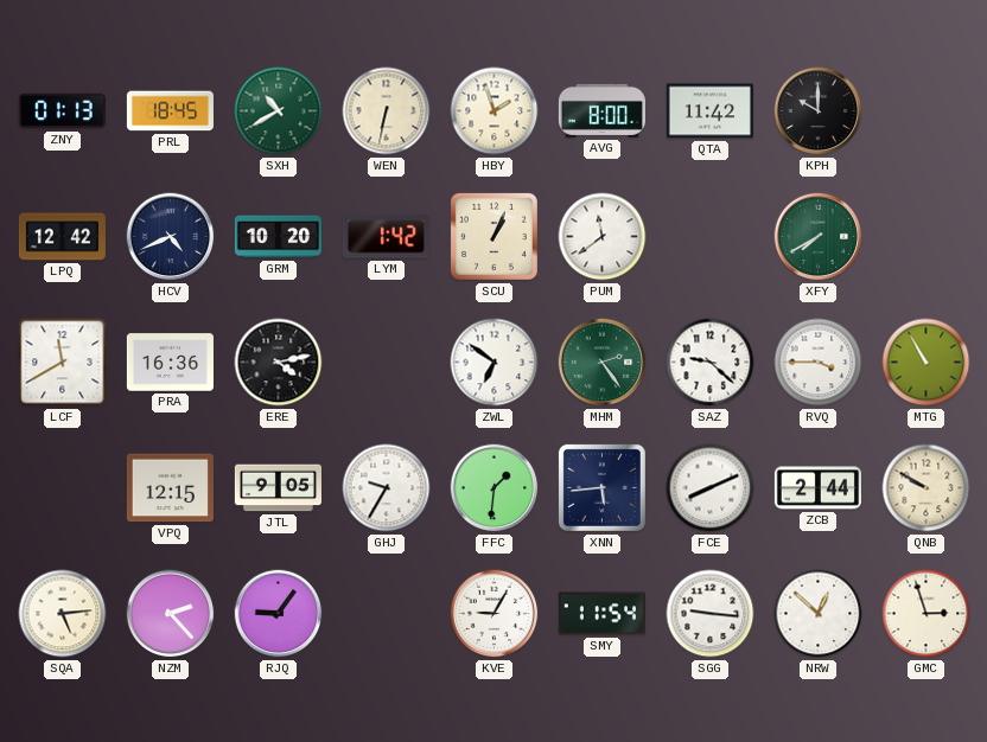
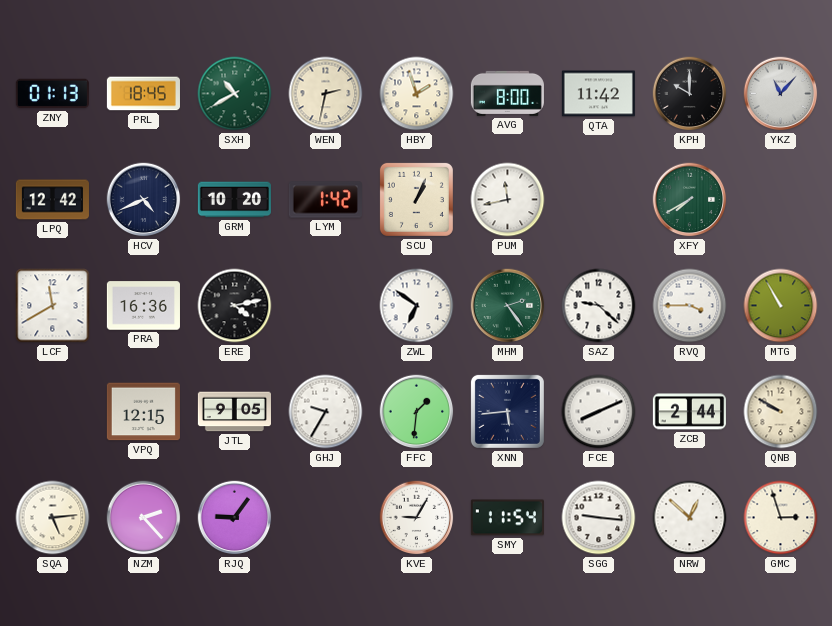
WEN: 6:32 -> 2:32
YKZ: none -> 11:07
PUM: 11:39 -> 11:43
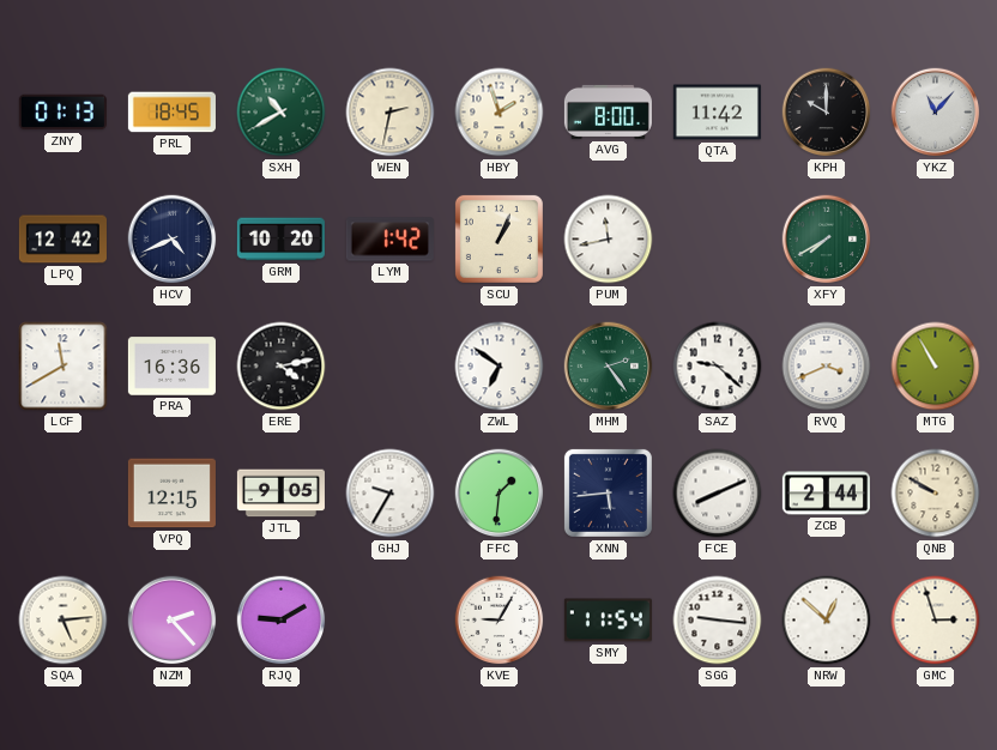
RVQ: 3:45 -> 3:41
RJQ: 9:06 -> 9:10
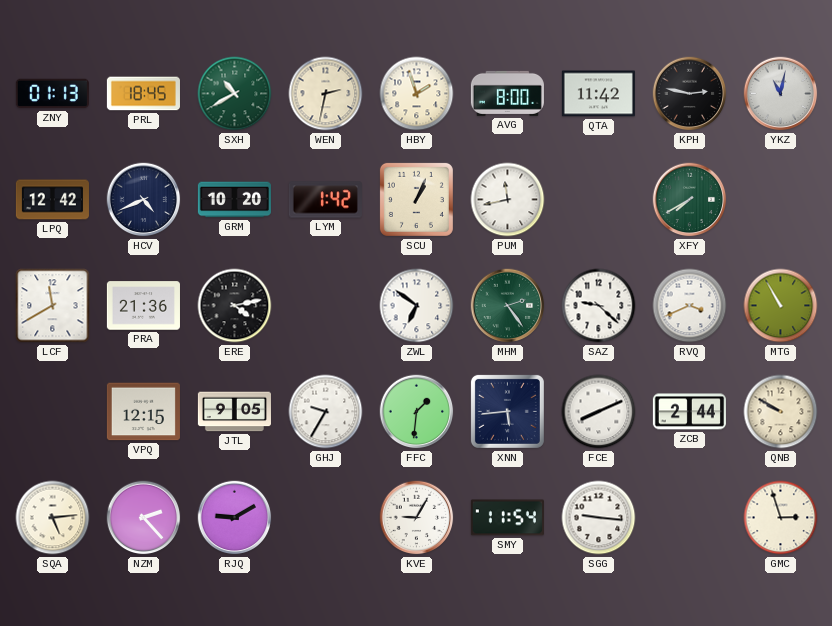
KPH: 10:00 -> 2:47
YKZ: 11:07 -> 11:02
PRA: 16:36 -> 21:36
NRW: 12:52 -> none
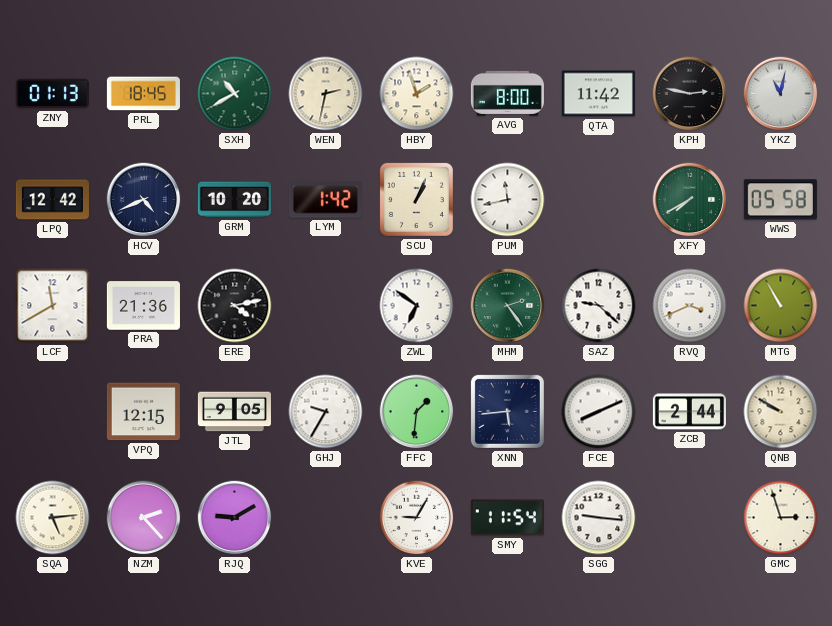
WWS: none -> 05:58
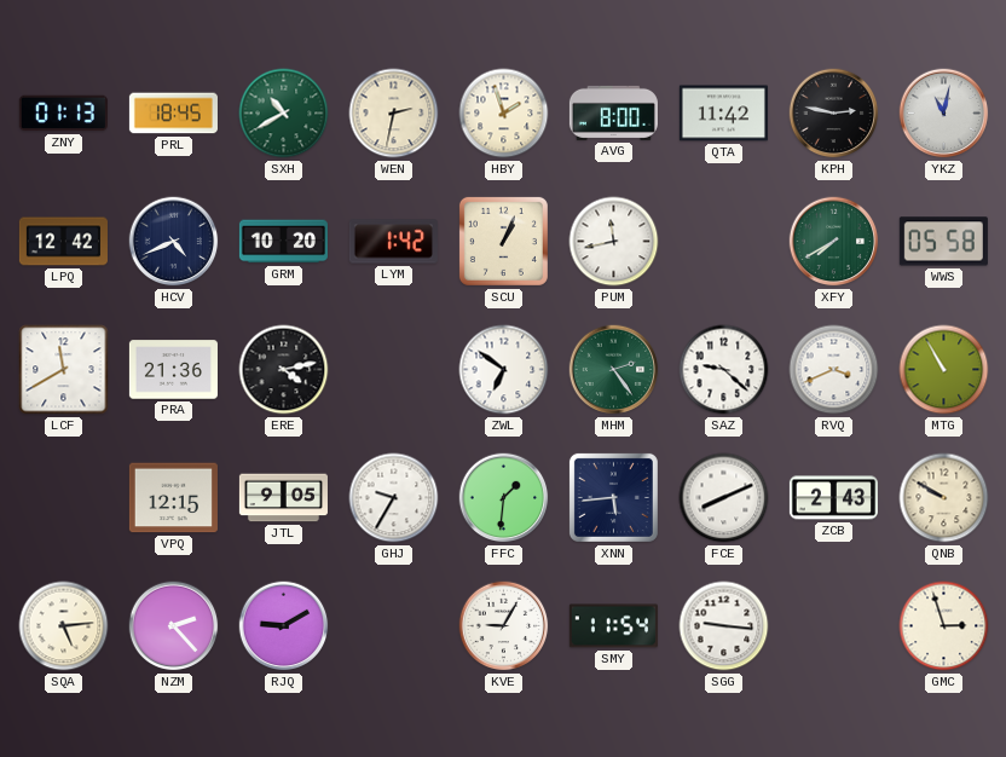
ZCB: 2:44 -> 2:43
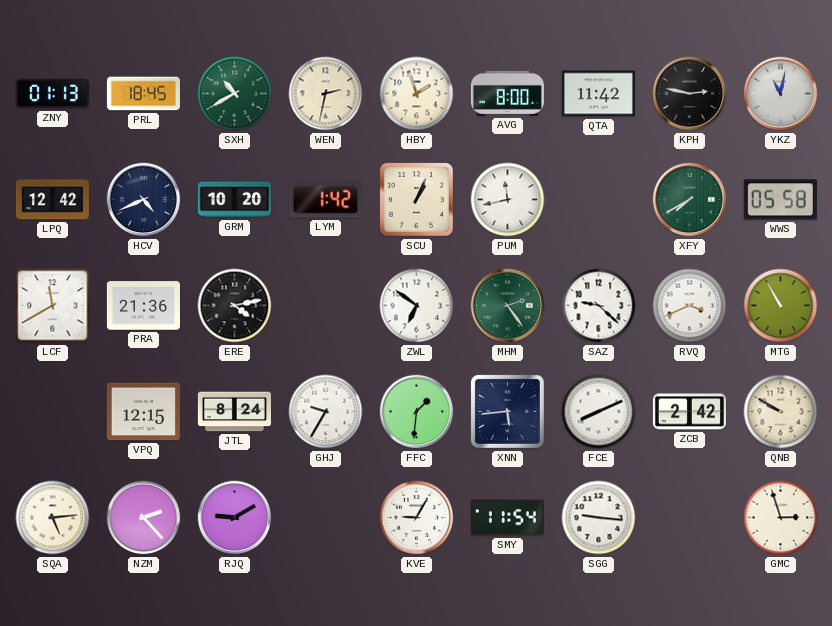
JTL: 9:05 -> 8:24
ZCB: 2:43 -> 2:42
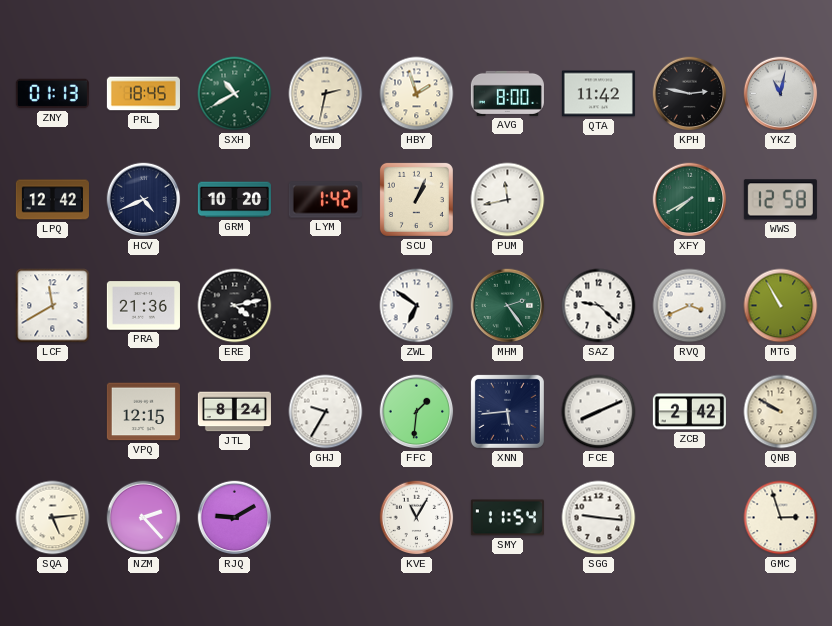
WWS: 05:58 -> 12:58
KVE: 9:05 -> 11:05
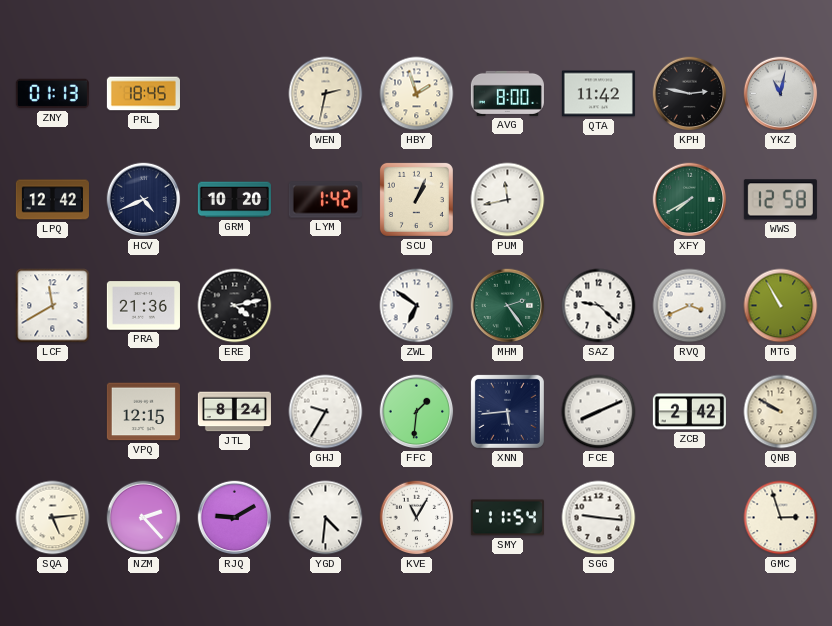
SXH: 10:40 -> none
YGD: none -> 4:31
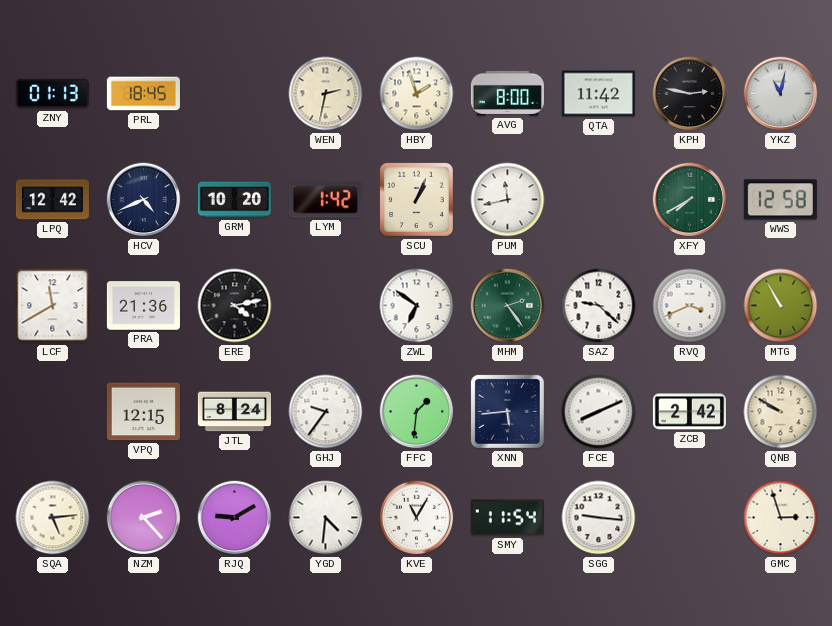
GHJ: 9:35 -> 9:36
